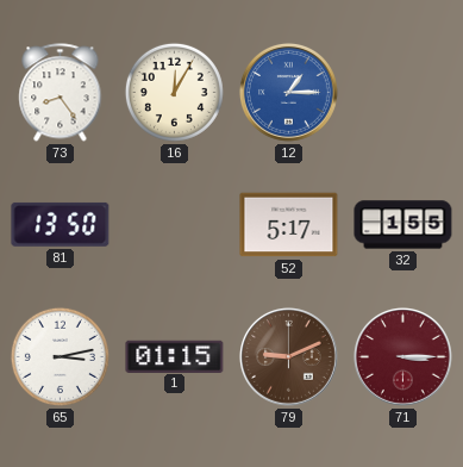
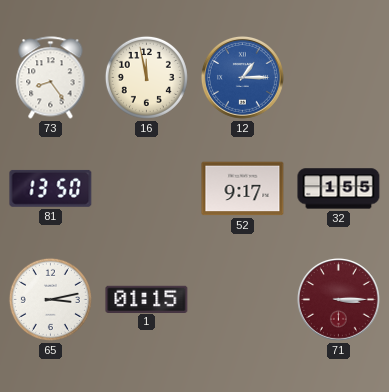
16: 12:05 -> 11:58
52: 5:17 -> 9:17
79: 9:11 -> none
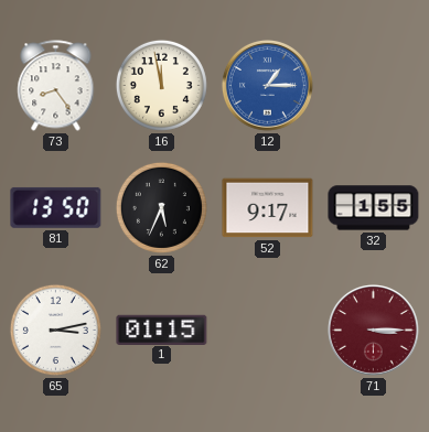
62: none -> 5:34
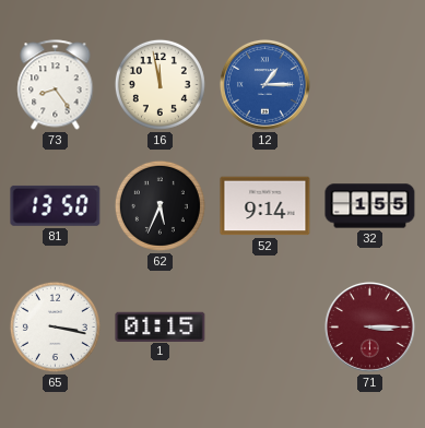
52: 9:17 -> 9:14
65: 3:13 -> 3:17
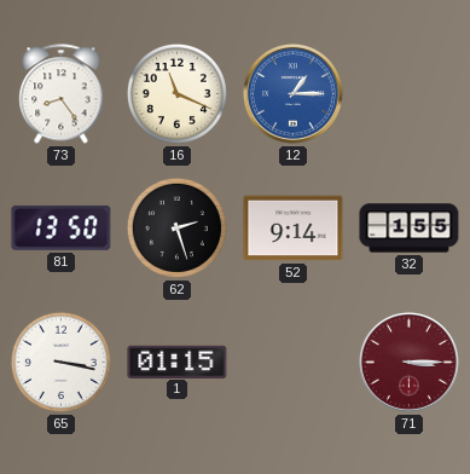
16: 11:58 -> 11:19
62: 5:34 -> 2:27
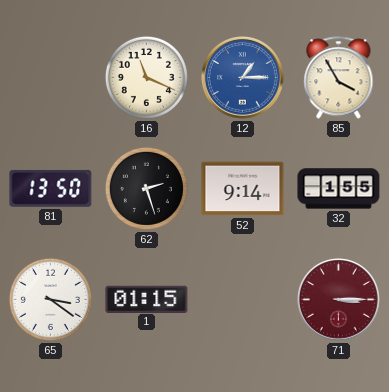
73: 8:24 -> none
85: none -> 3:55
65: 3:17 -> 3:21
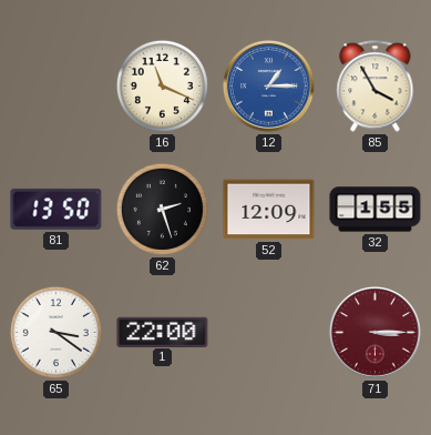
52: 9:14 -> 12:09
1: 01:15 -> 22:00
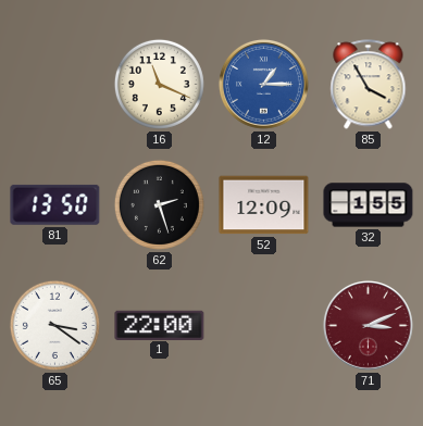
71: 3:15 -> 3:11
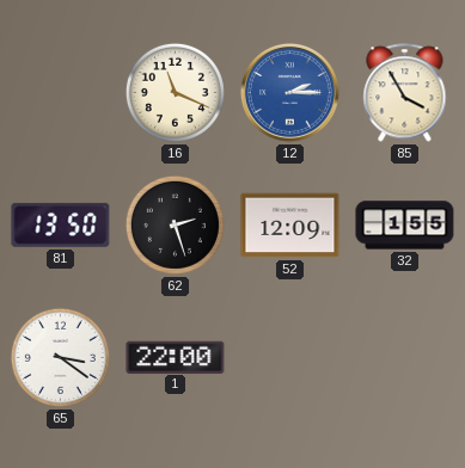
12: 1:15 -> 2:15
71: 3:11 -> none
